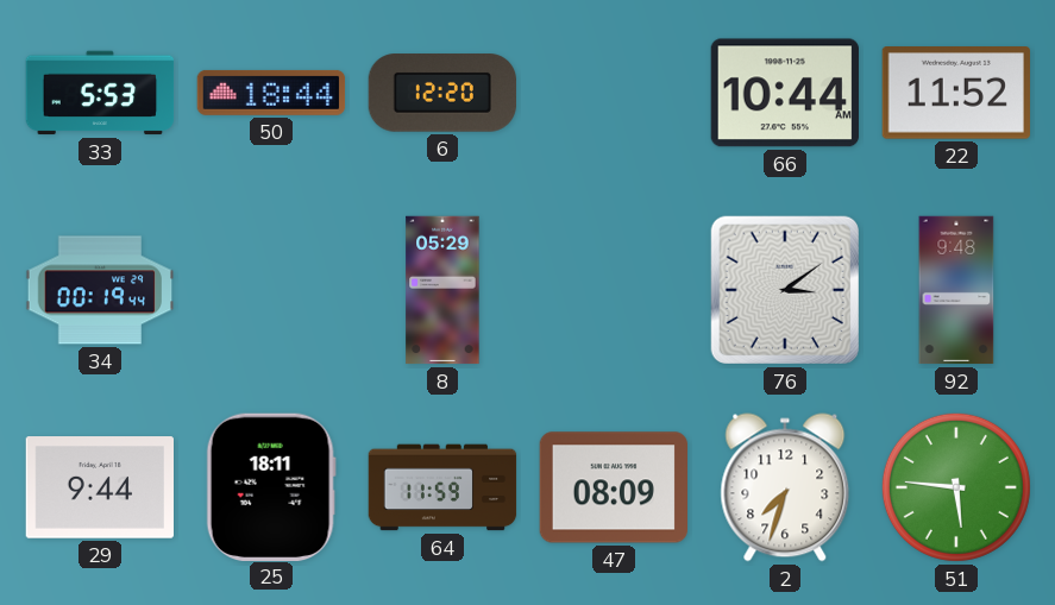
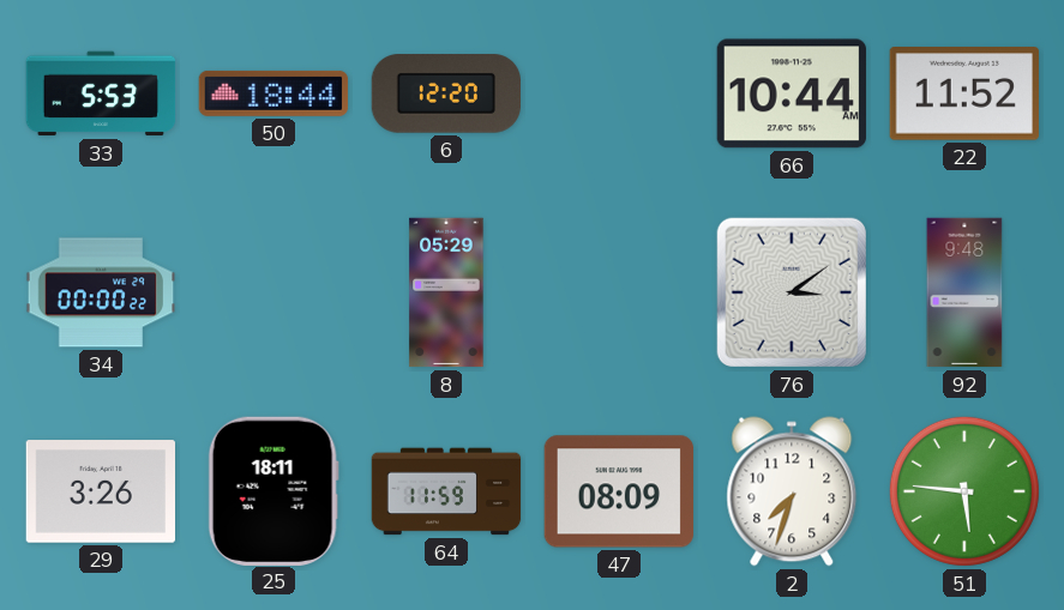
34: 00:19 -> 00:00
29: 9:44 -> 3:26
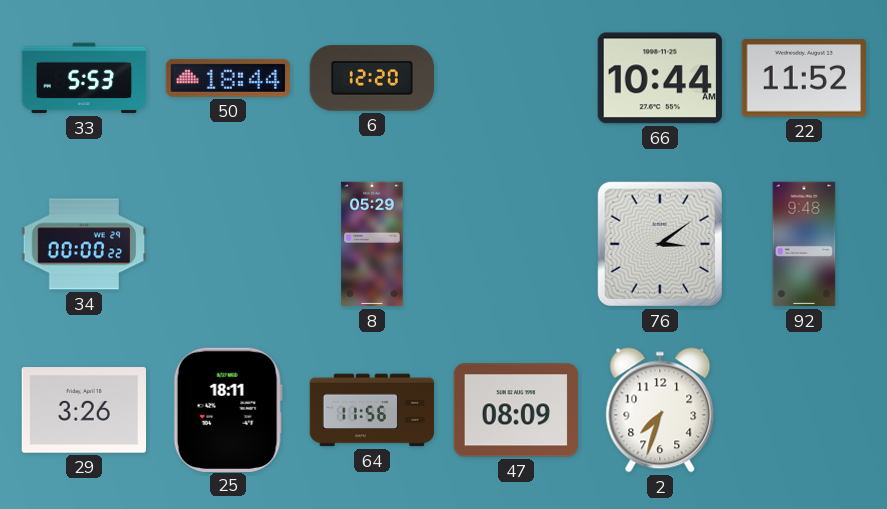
64: 11:59 -> 11:56
51: 5:46 -> none
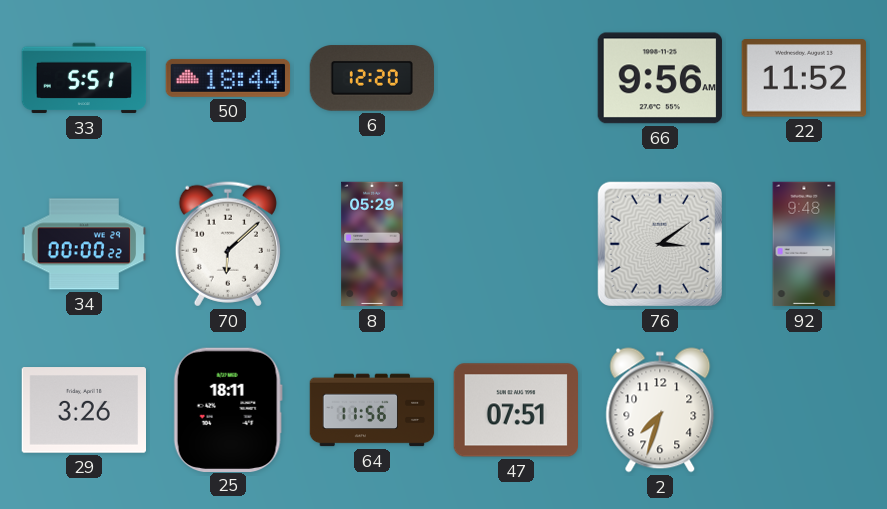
33: 5:53 -> 5:51
66: 10:44 -> 9:56
70: none -> 6:08
47: 08:09 -> 07:51
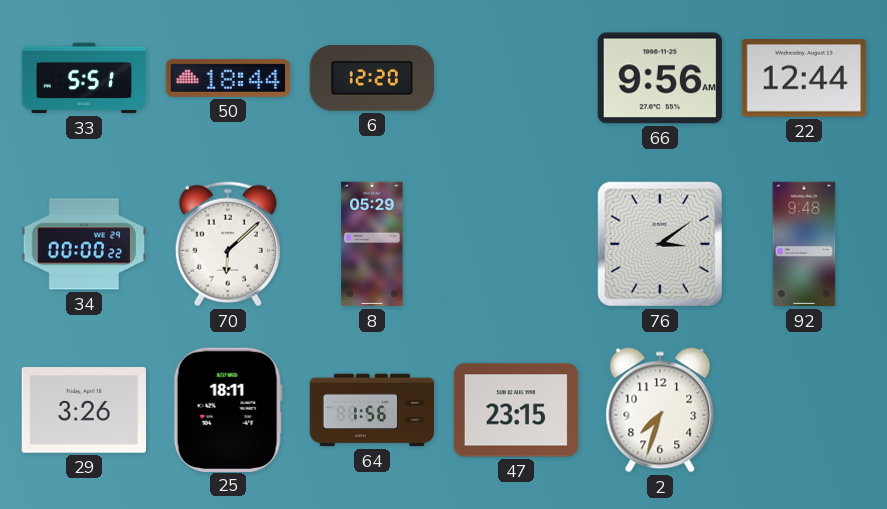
22: 11:52 -> 12:44
64: 11:56 -> 1:56
47: 07:51 -> 23:15
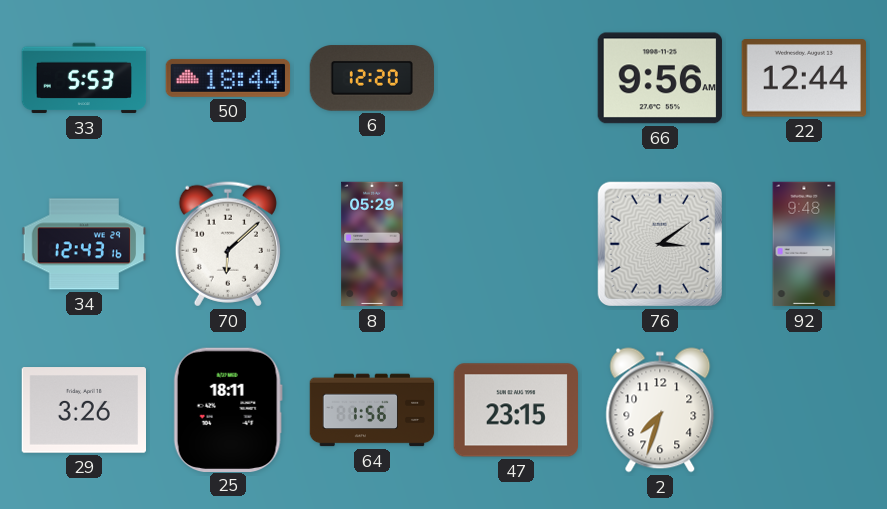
33: 5:51 -> 5:53
34: 00:00 -> 12:43
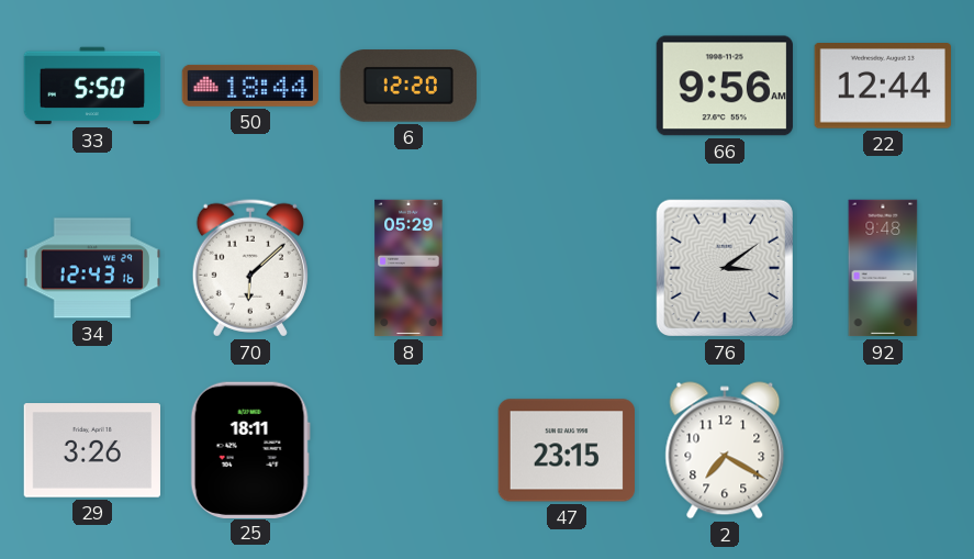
33: 5:53 -> 5:50
64: 1:56 -> none
2: 7:33 -> 7:20
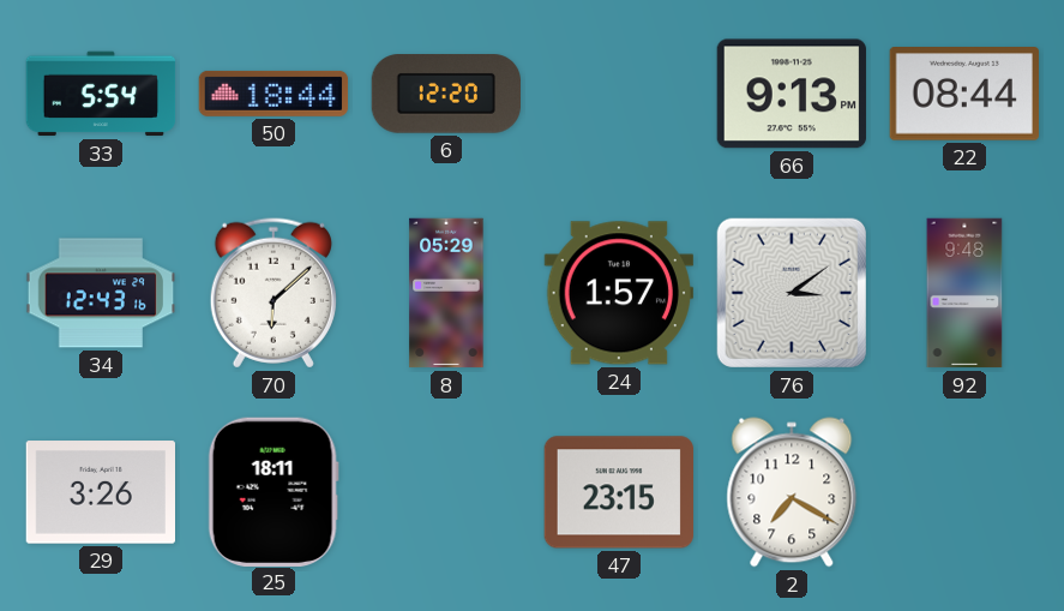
33: 5:50 -> 5:54
66: 9:56 -> 9:13
22: 12:44 -> 08:44
24: none -> 1:57
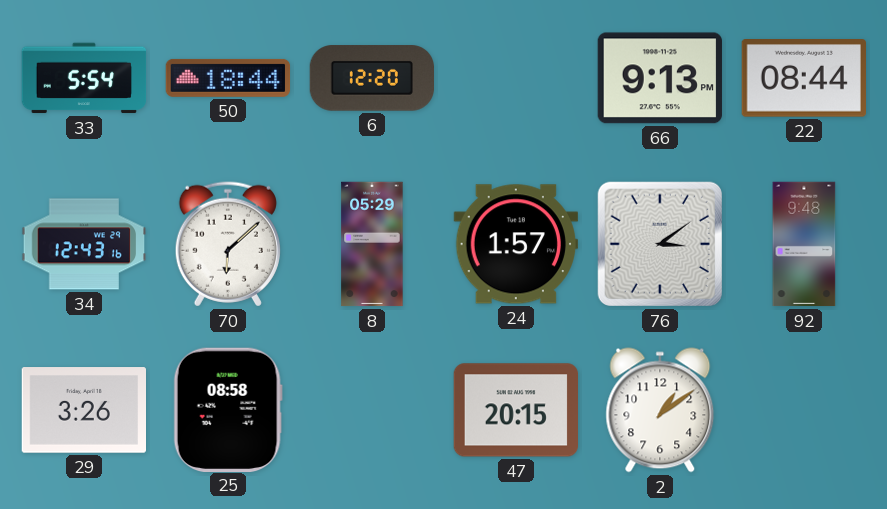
25: 18:11 -> 08:58
47: 23:15 -> 20:15
2: 7:20 -> 1:09
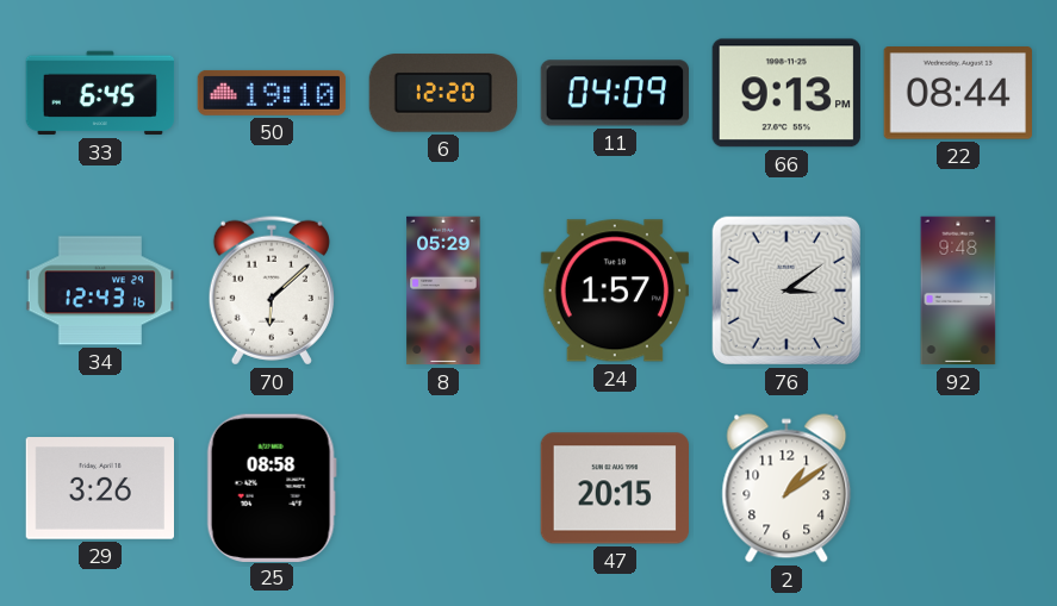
33: 5:54 -> 6:45
50: 18:44 -> 19:10
11: none -> 04:09
